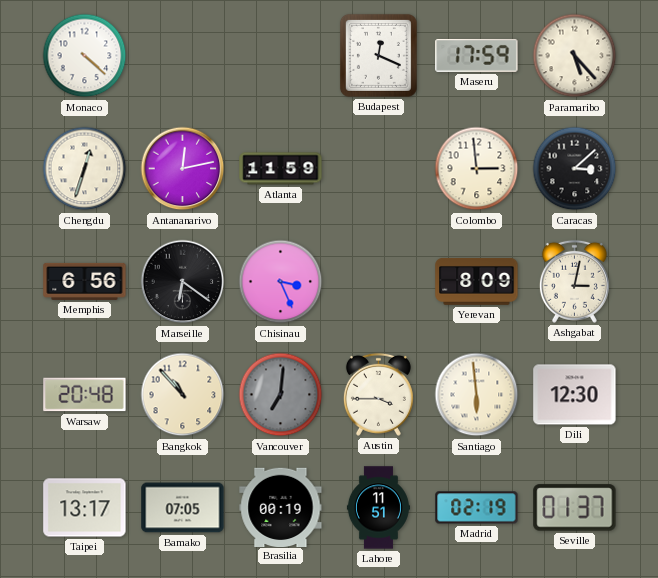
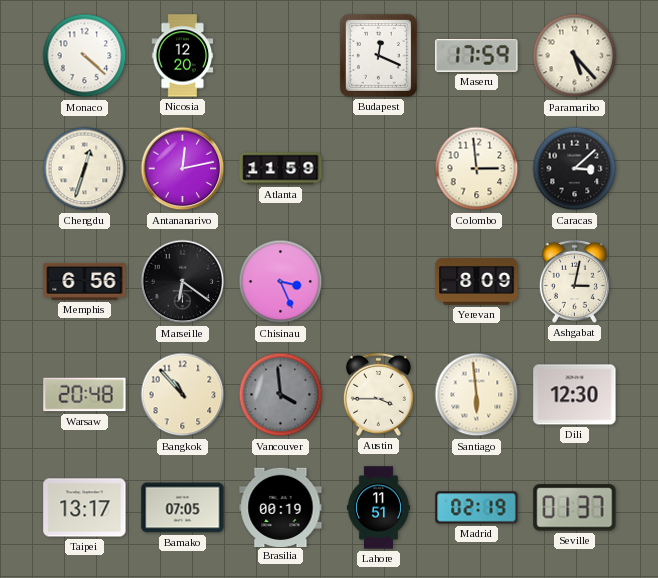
Nicosia: none -> 12:20
Vancouver: 7:01 -> 3:59
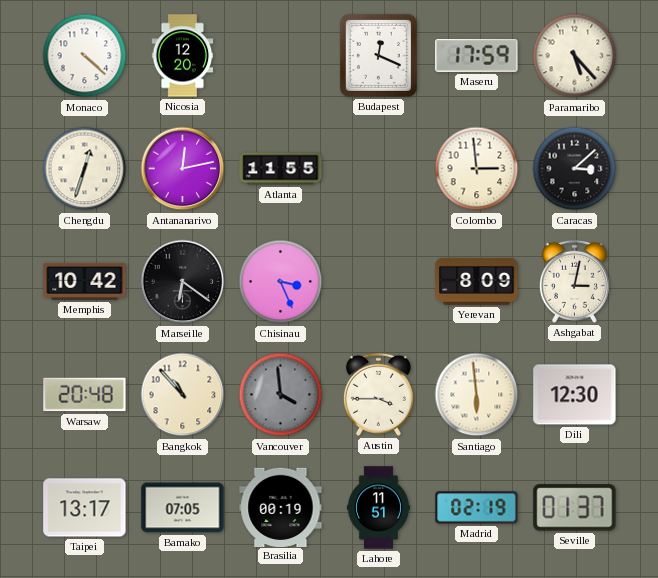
Atlanta: 11:59 -> 11:55
Memphis: 6:56 -> 10:42
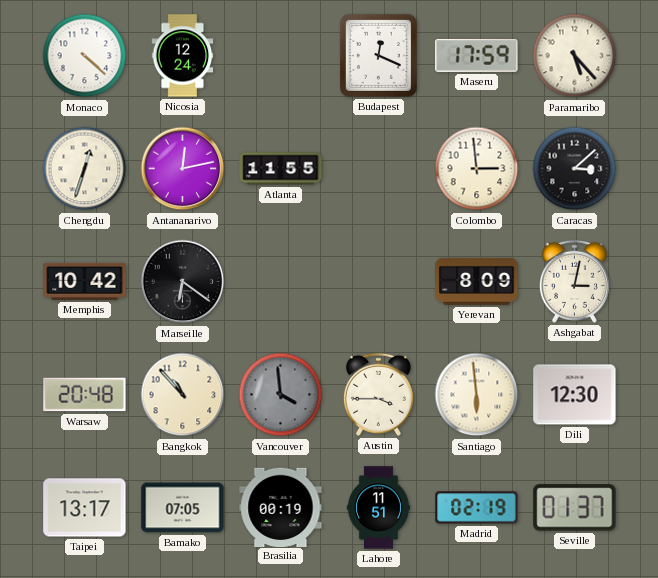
Nicosia: 12:20 -> 12:24
Chisinau: 3:26 -> none
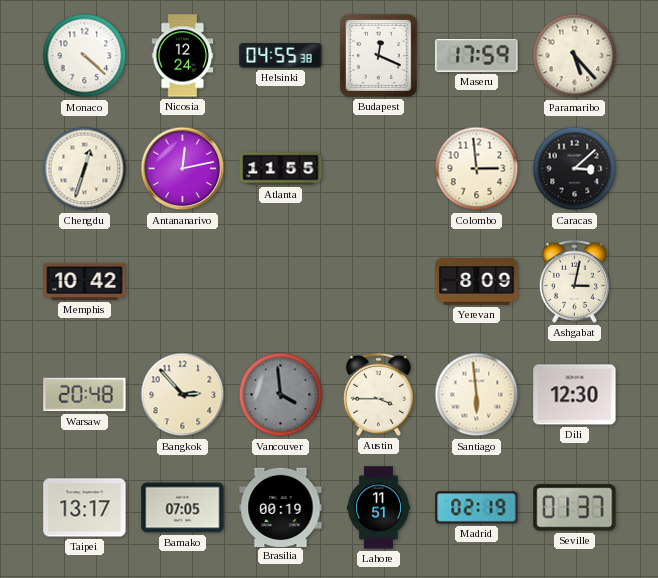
Helsinki: none -> 04:55
Marseille: 6:21 -> none
Bangkok: 10:53 -> 2:53
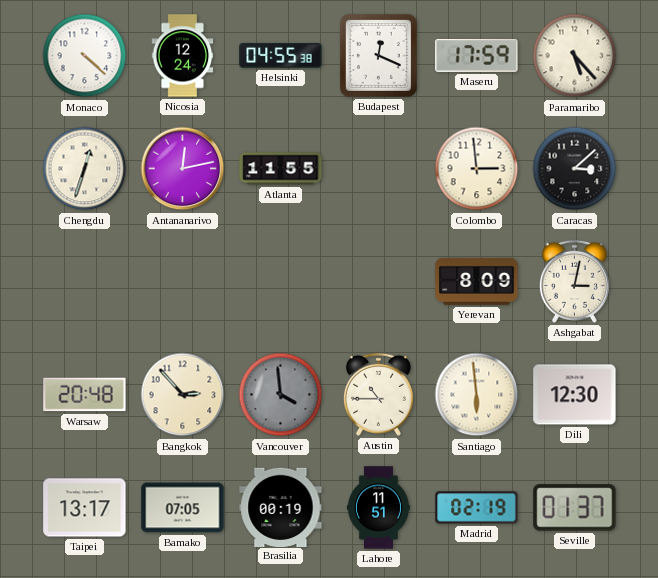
Memphis: 10:42 -> none
Austin: 3:45 -> 10:45
